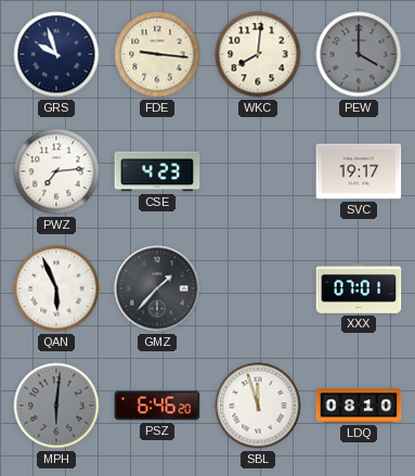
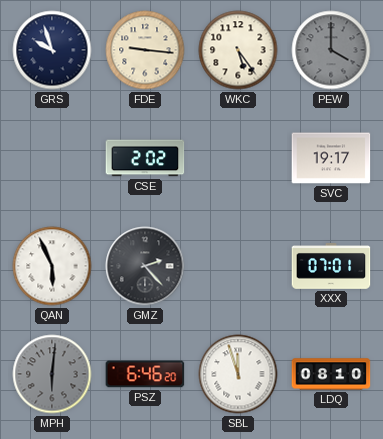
WKC: 8:01 -> 5:24
PWZ: 7:14 -> none
CSE: 4:23 -> 2:02
GMZ: 1:37 -> 2:23
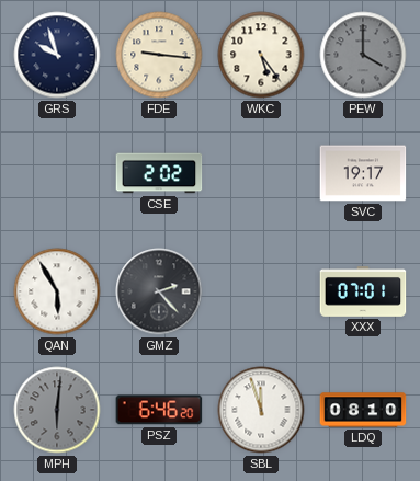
QAN: 5:56 -> 5:55
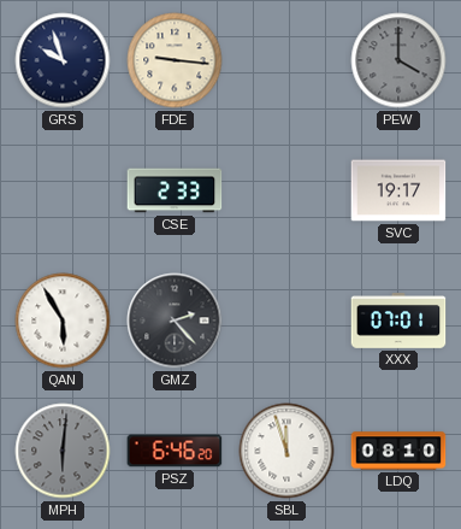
WKC: 5:24 -> none
CSE: 2:02 -> 2:33
